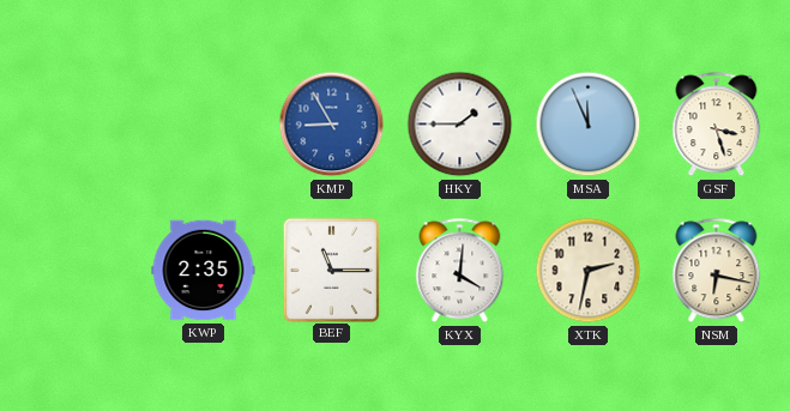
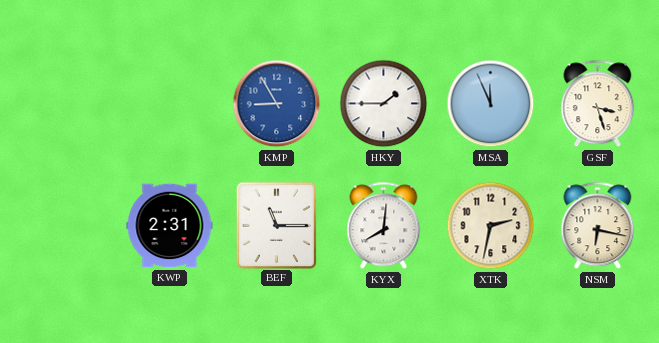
KWP: 2:35 -> 2:31
KYX: 4:01 -> 8:01
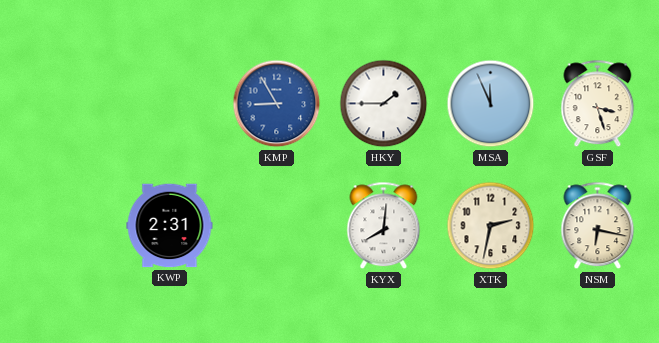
BEF: 11:15 -> none
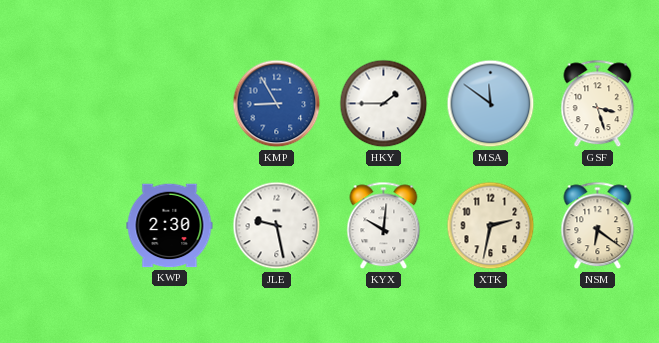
MSA: 11:56 -> 11:51
KWP: 2:31 -> 2:30
JLE: none -> 9:28
KYX: 8:01 -> 10:01
NSM: 6:17 -> 6:21
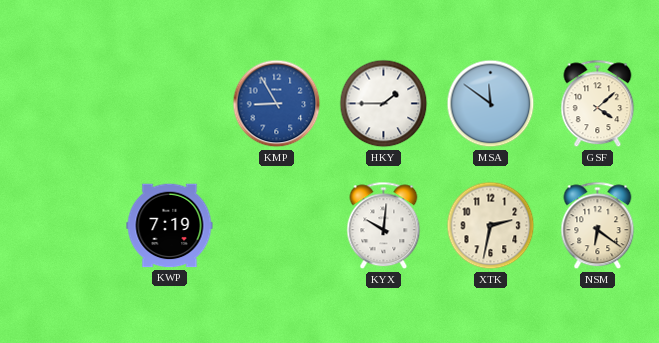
GSF: 3:27 -> 4:08
KWP: 2:30 -> 7:19
JLE: 9:28 -> none
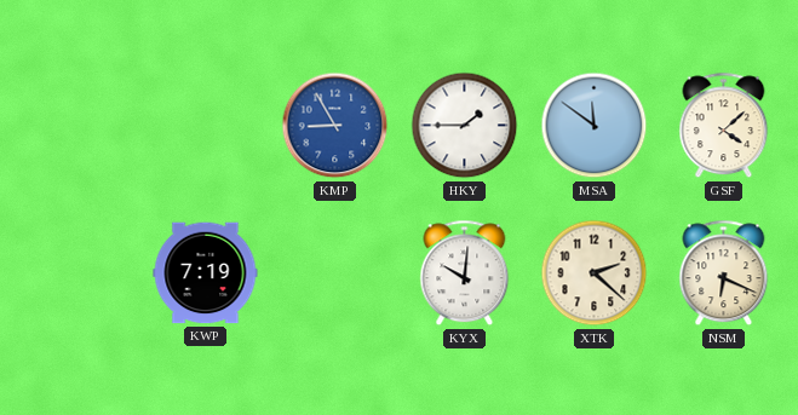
XTK: 2:32 -> 2:22
NSM: 6:21 -> 6:19
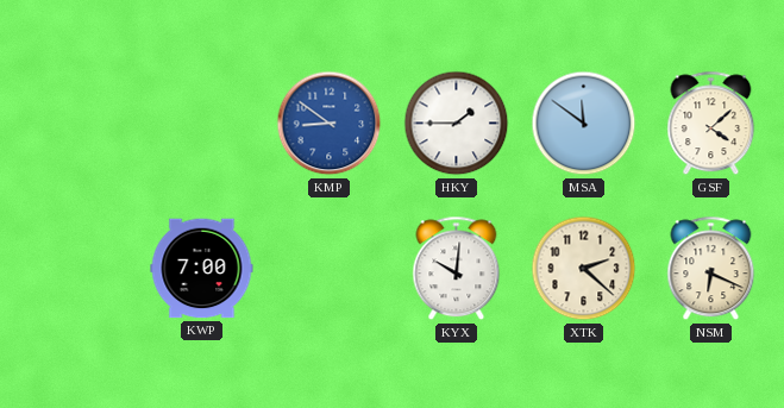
KMP: 8:55 -> 8:51
KWP: 7:19 -> 7:00
